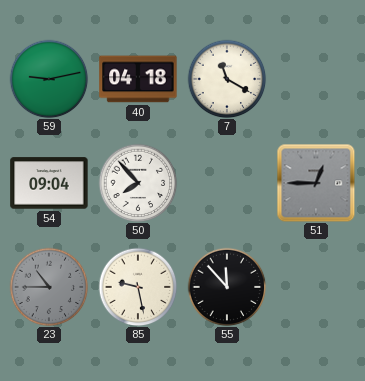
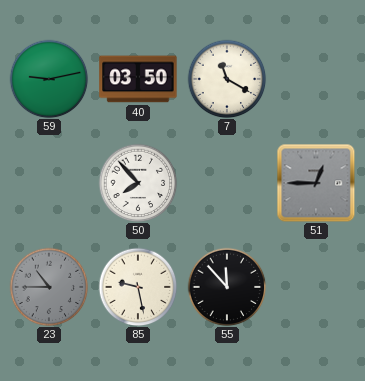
40: 04:18 -> 03:50
54: 09:04 -> none
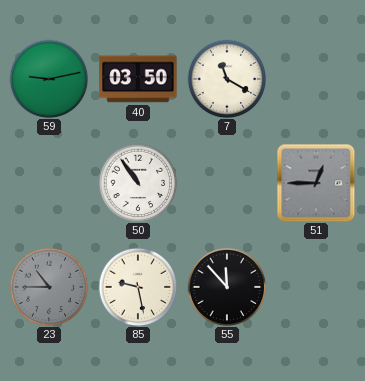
50: 7:53 -> 10:54
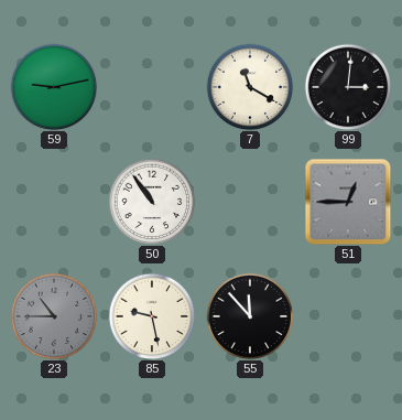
40: 03:50 -> none
99: none -> 3:01
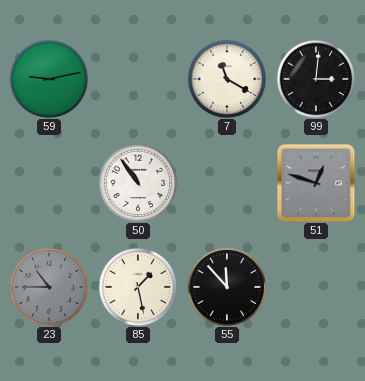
51: 12:45 -> 12:48
85: 9:28 -> 1:28
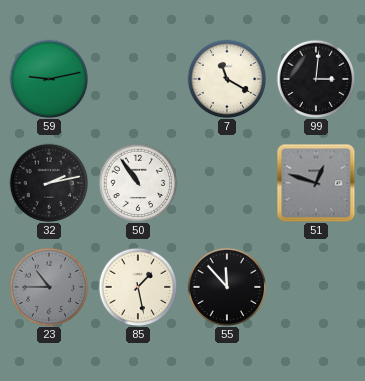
32: none -> 2:13
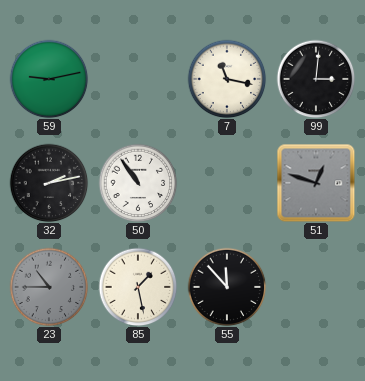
7: 11:20 -> 11:17
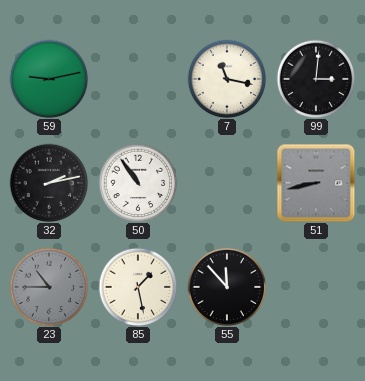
51: 12:48 -> 8:43
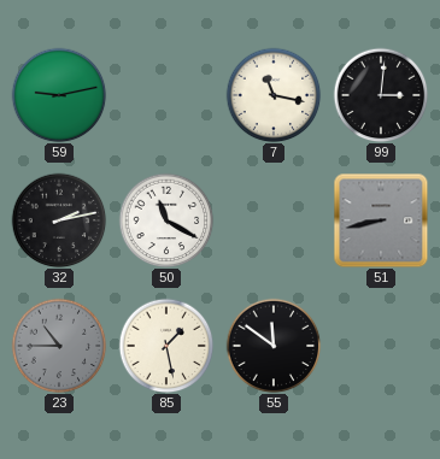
50: 10:54 -> 11:20
55: 11:53 -> 11:51
